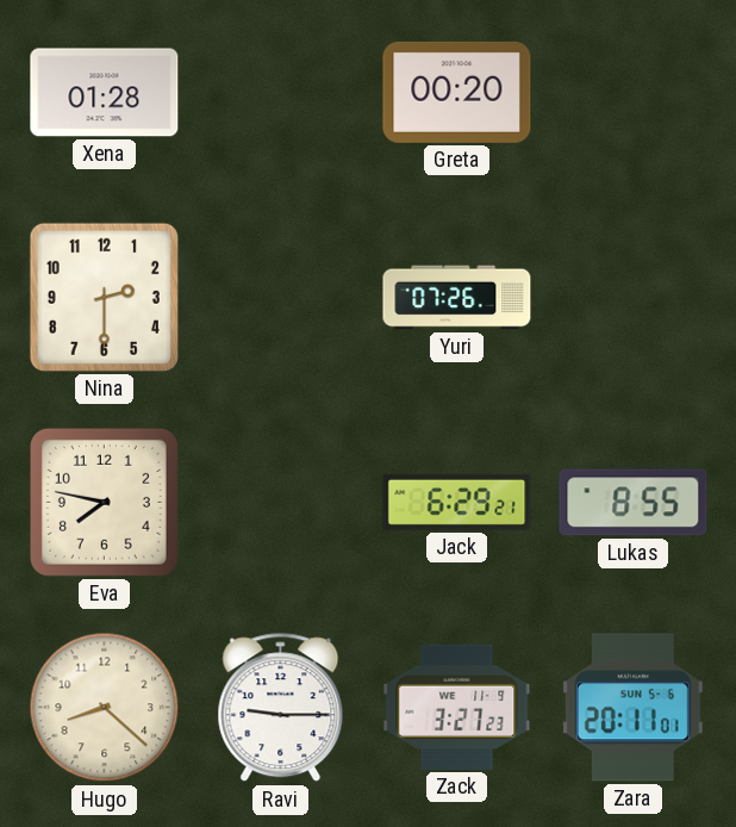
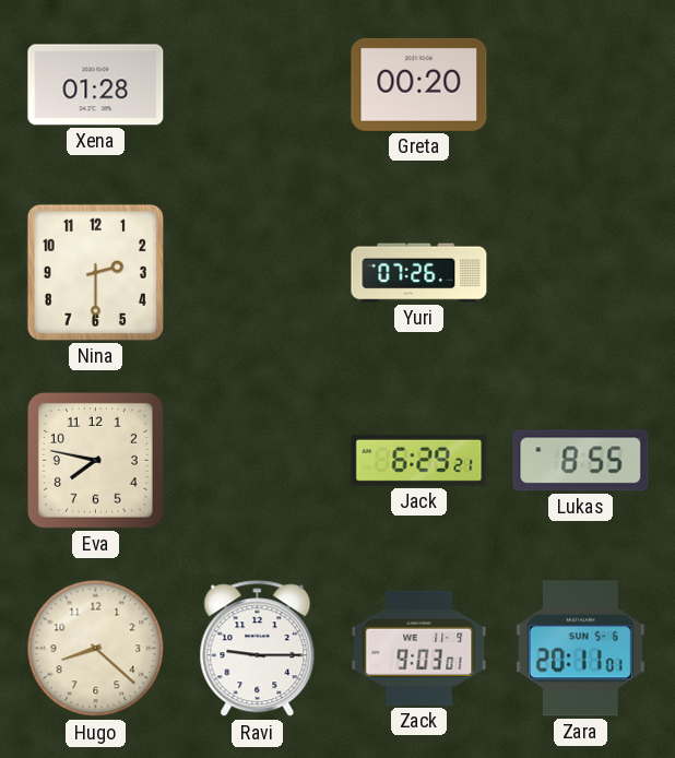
Zack: 3:27 -> 9:03
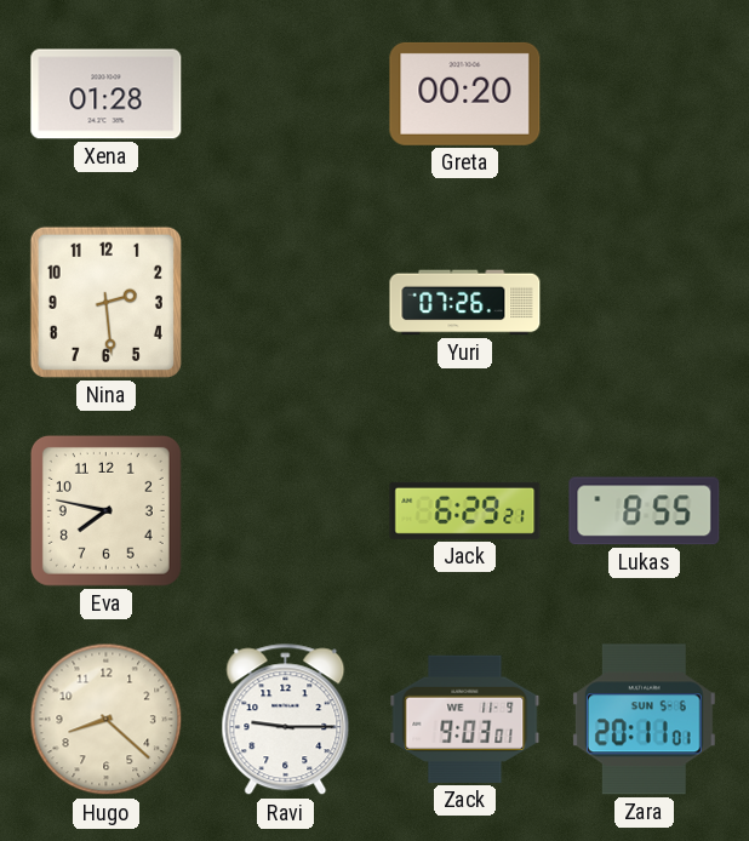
Nina: 2:30 -> 2:29
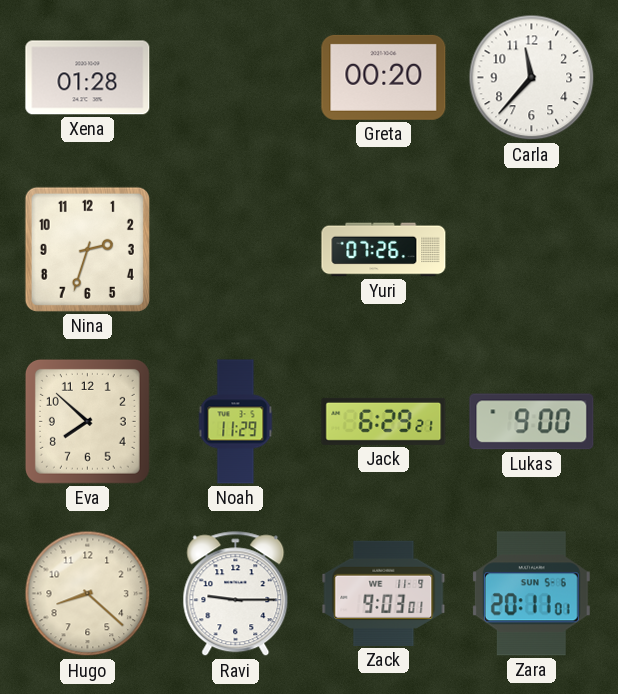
Carla: none -> 11:37
Nina: 2:29 -> 2:33
Eva: 7:47 -> 7:52
Noah: none -> 11:29
Lukas: 8:55 -> 9:00
